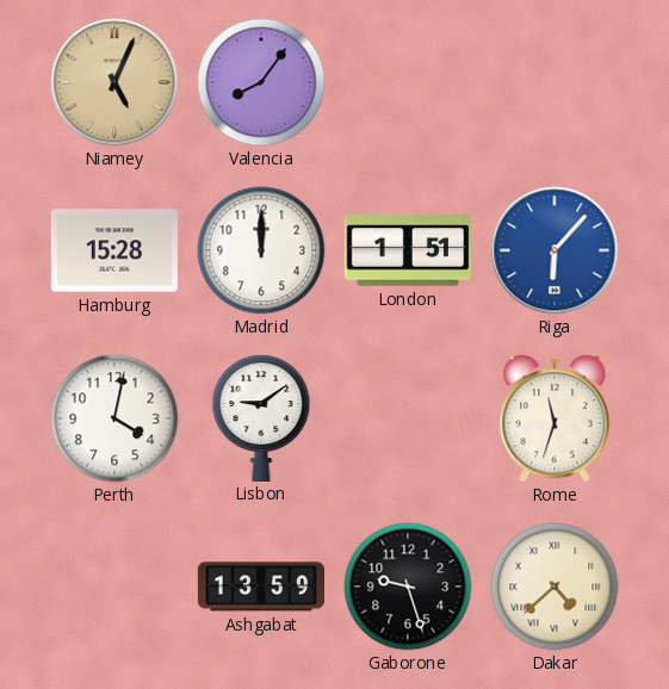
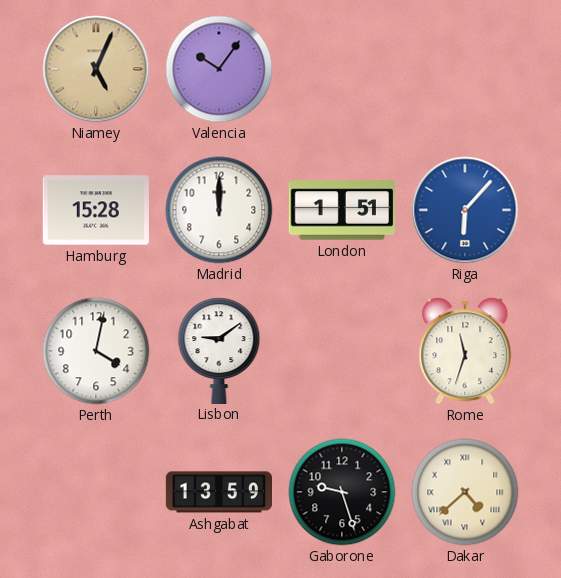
Valencia: 8:06 -> 10:06
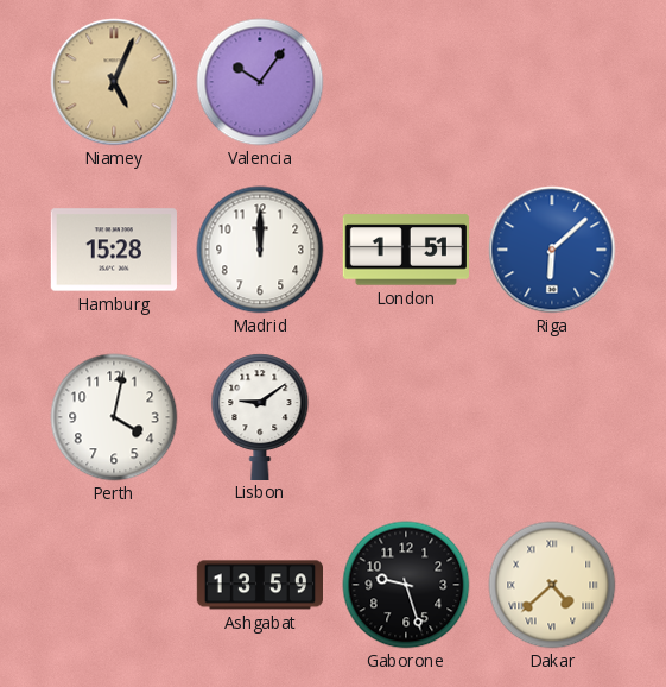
Riga: 6:07 -> 6:08
Rome: 11:33 -> none
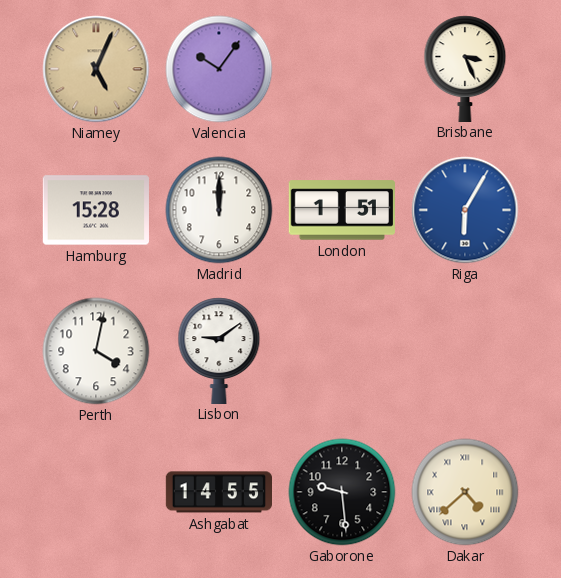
Brisbane: none -> 3:26
Riga: 6:08 -> 6:05
Ashgabat: 13:59 -> 14:55
Gaborone: 9:27 -> 9:29
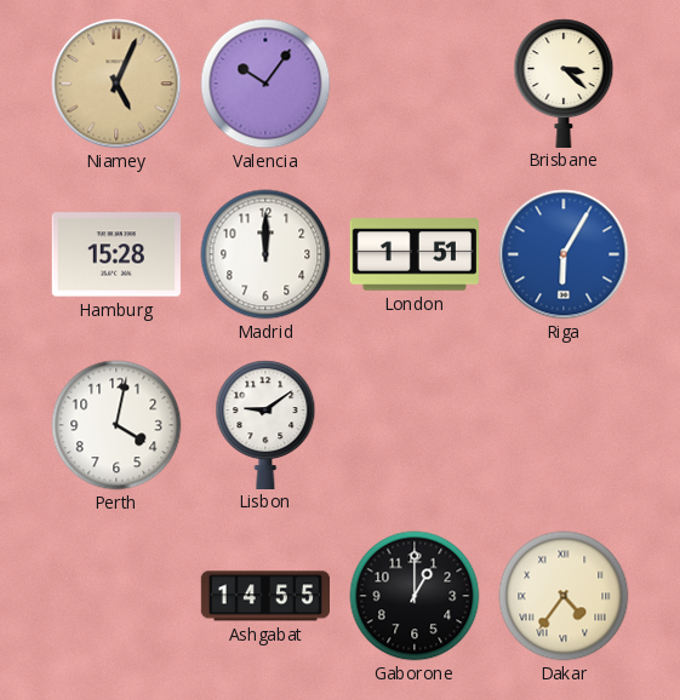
Brisbane: 3:26 -> 3:22
Gaborone: 9:29 -> 1:00
Dakar: 4:38 -> 4:36
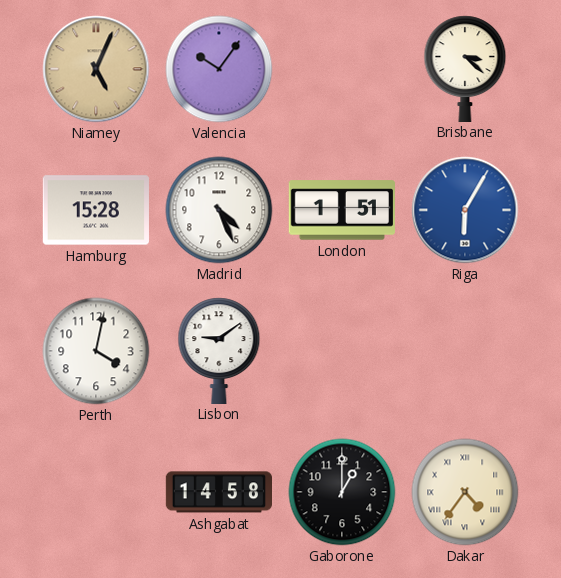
Madrid: 12:00 -> 4:26
Ashgabat: 14:55 -> 14:58
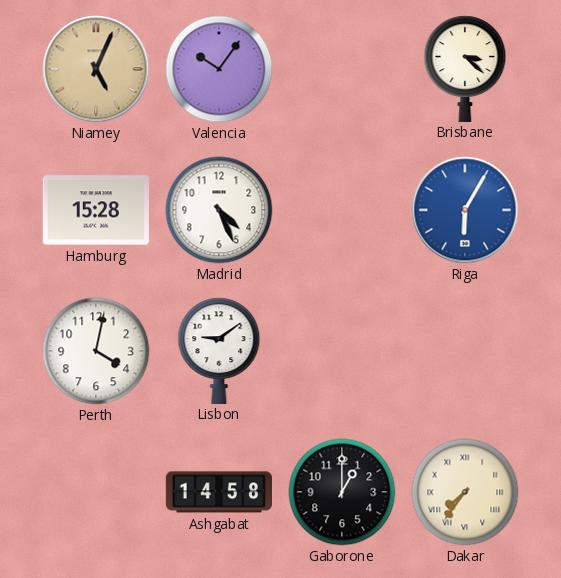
London: 1:51 -> none
Dakar: 4:36 -> 7:36
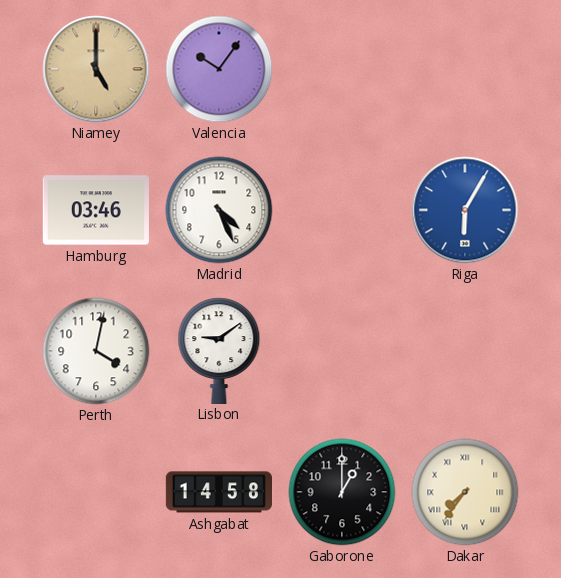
Niamey: 5:04 -> 5:00
Brisbane: 3:22 -> none
Hamburg: 15:28 -> 03:46
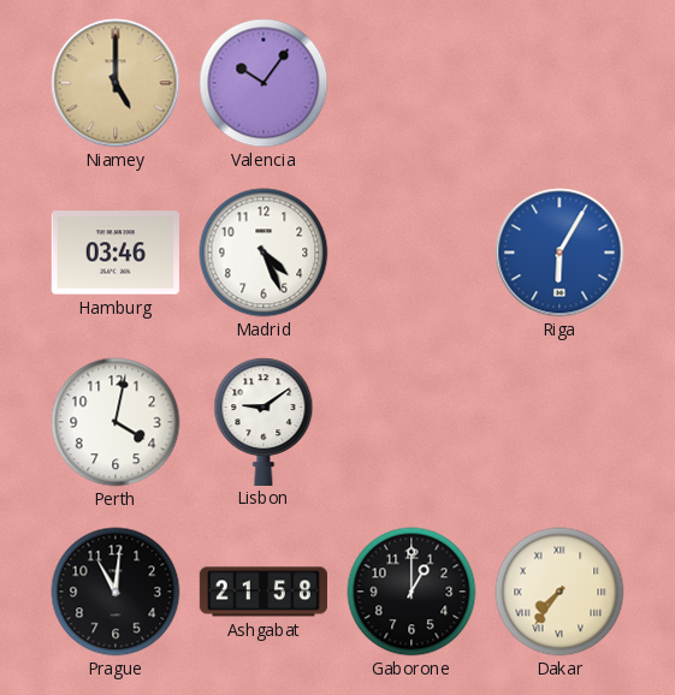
Prague: none -> 11:01
Ashgabat: 14:58 -> 21:58
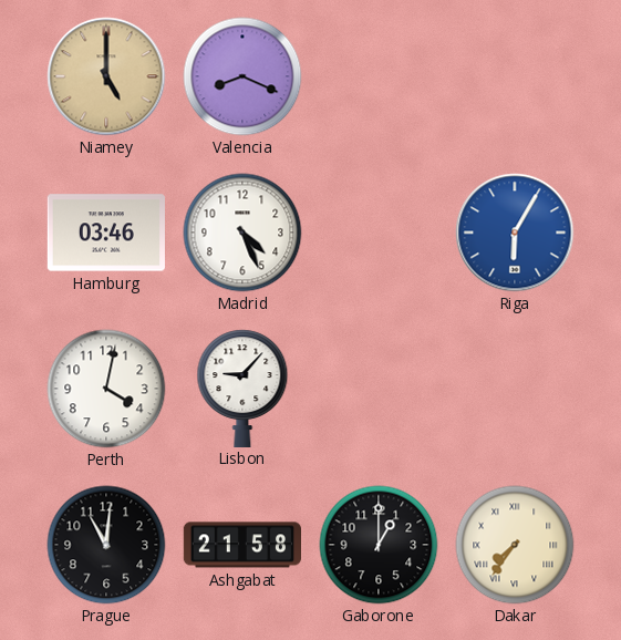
Valencia: 10:06 -> 8:19
Lisbon: 9:09 -> 9:07
